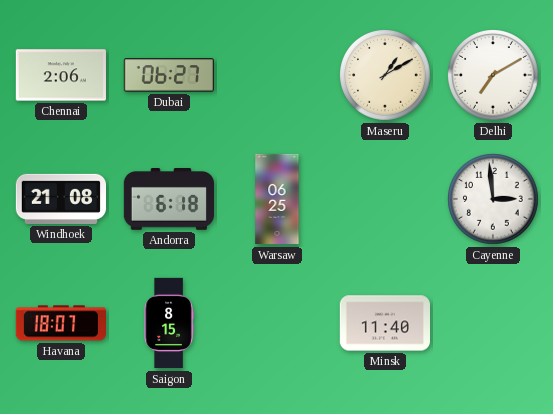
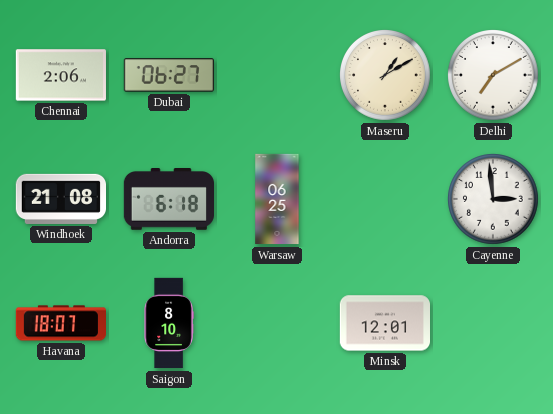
Saigon: 8:15 -> 8:10
Minsk: 11:40 -> 12:01
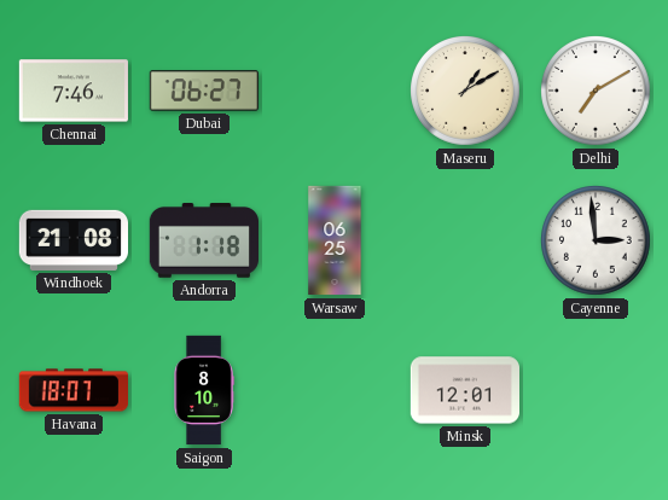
Chennai: 2:06 -> 7:46
Andorra: 6:18 -> 1:18
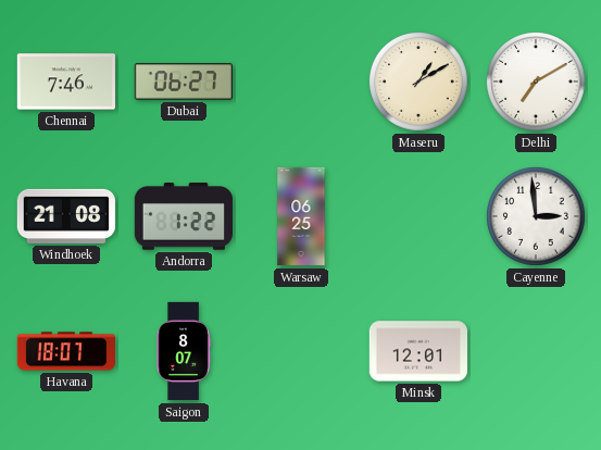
Andorra: 1:18 -> 1:22
Saigon: 8:10 -> 8:07
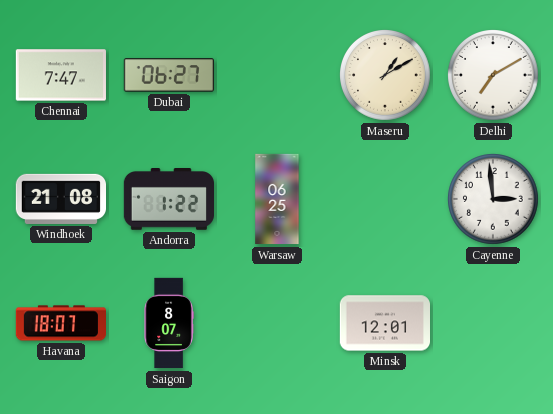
Chennai: 7:46 -> 7:47
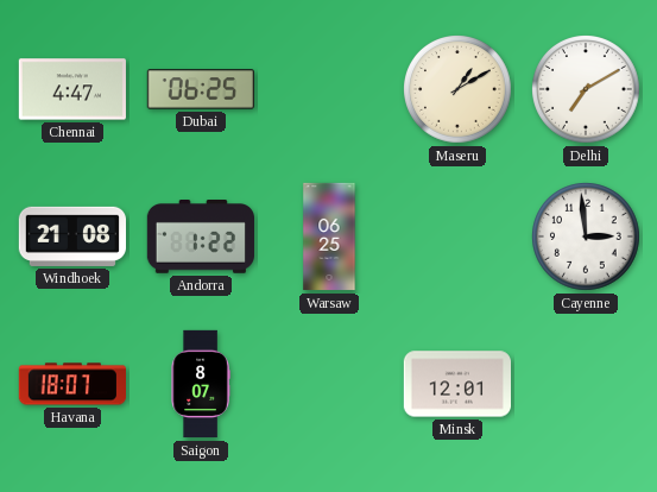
Chennai: 7:47 -> 4:47
Dubai: 06:27 -> 06:25
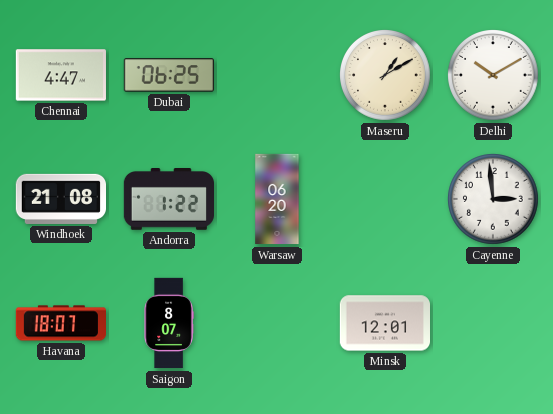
Delhi: 7:10 -> 10:10
Warsaw: 06:25 -> 06:20
